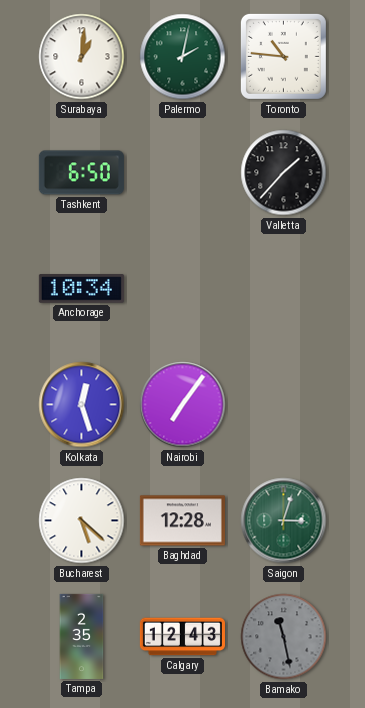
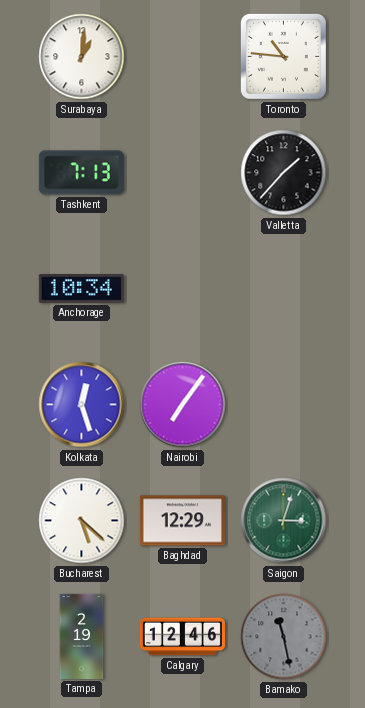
Palermo: 2:02 -> none
Tashkent: 6:50 -> 7:13
Baghdad: 12:28 -> 12:29
Tampa: 2:35 -> 2:19
Calgary: 12:43 -> 12:46
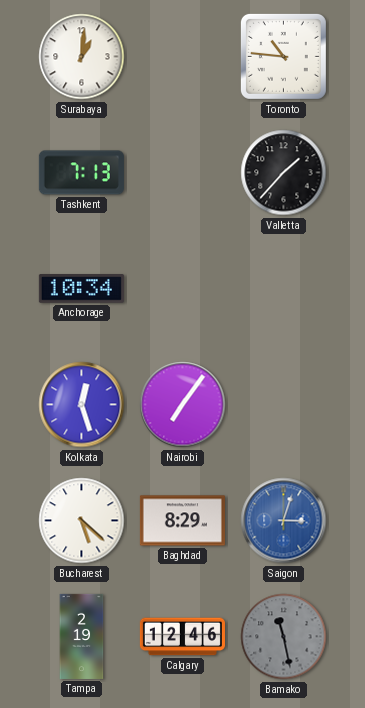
Baghdad: 12:29 -> 8:29
Saigon dial: green -> blue
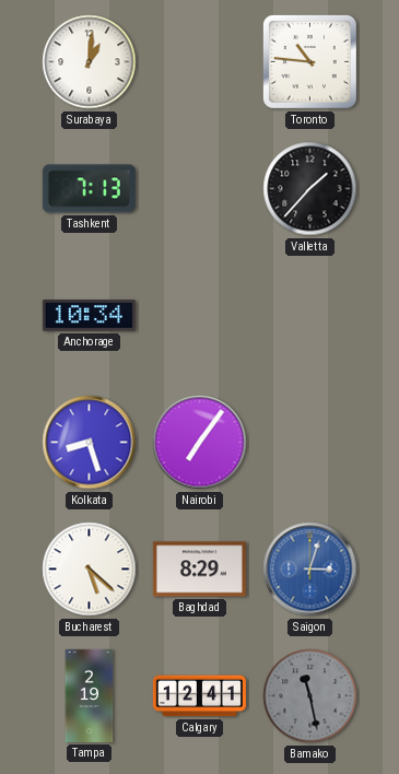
Kolkata: 12:27 -> 8:27
Calgary: 12:46 -> 12:41
